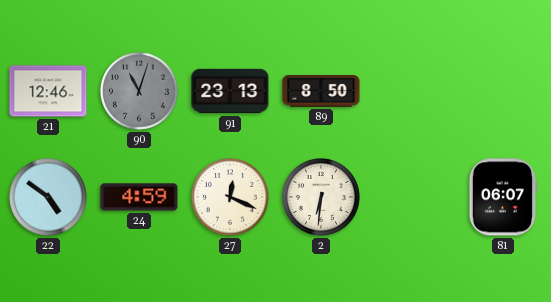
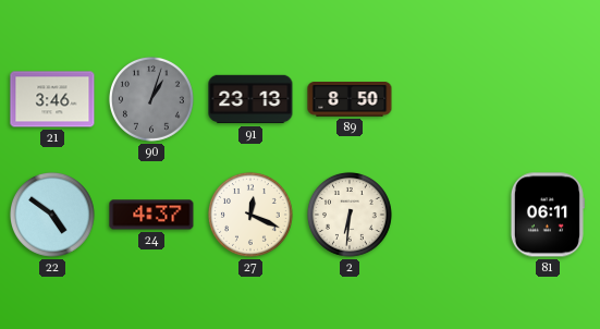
21: 12:46 -> 3:46
90: 11:03 -> 1:03
24: 4:59 -> 4:37
81: 06:07 -> 06:11
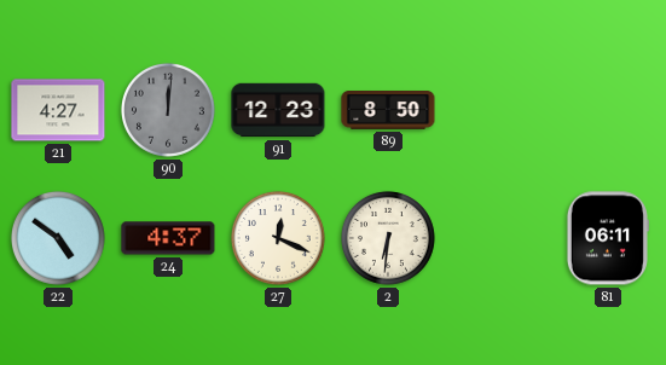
21: 3:46 -> 4:27
90: 1:03 -> 12:01
91: 23:13 -> 12:23
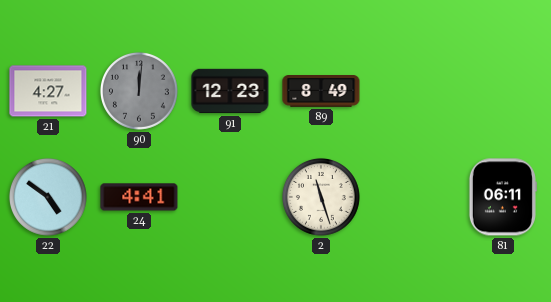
89: 8:50 -> 8:49
24: 4:37 -> 4:41
27: 12:19 -> none
2: 6:31 -> 11:27
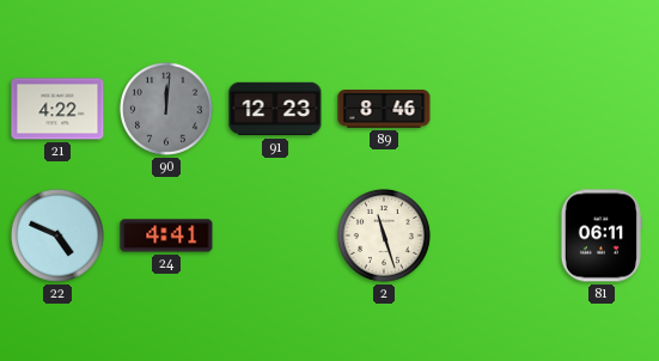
21: 4:27 -> 4:22
89: 8:49 -> 8:46
22: 4:51 -> 4:49
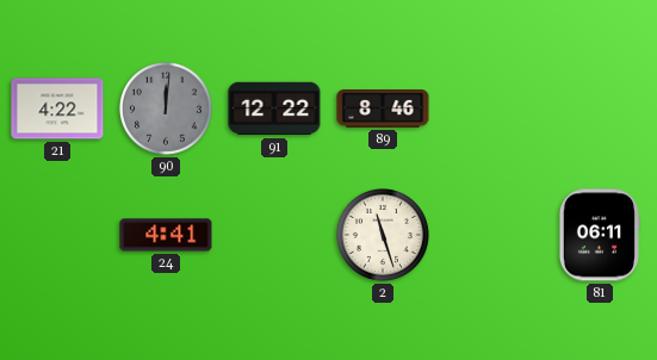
91: 12:23 -> 12:22
22: 4:49 -> none
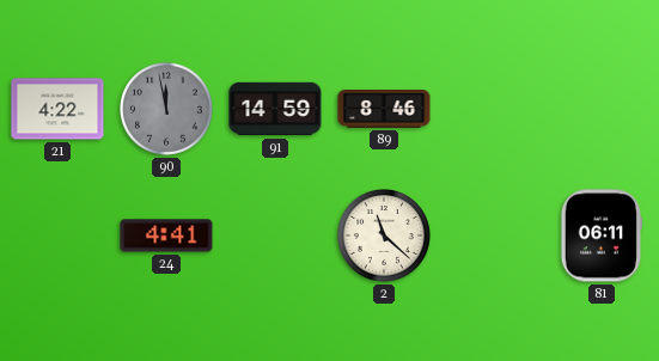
90: 12:01 -> 11:58
91: 12:22 -> 14:59
2: 11:27 -> 11:22
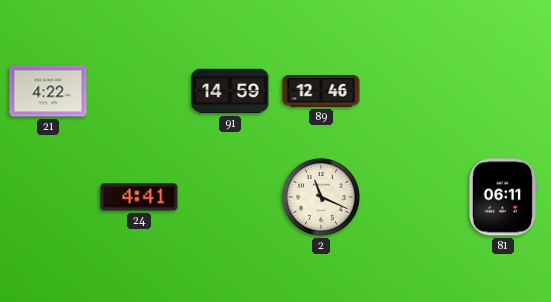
90: 11:58 -> none
89: 8:46 -> 12:46
2: 11:22 -> 11:19
